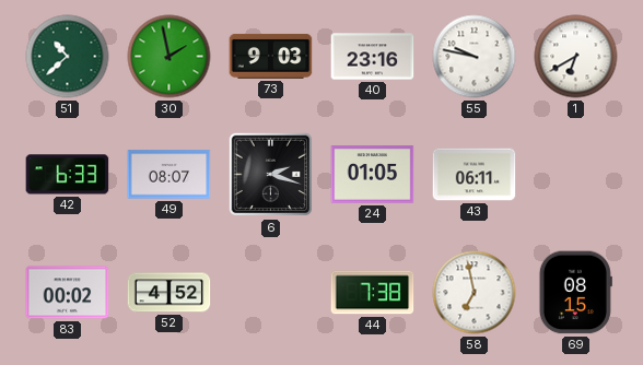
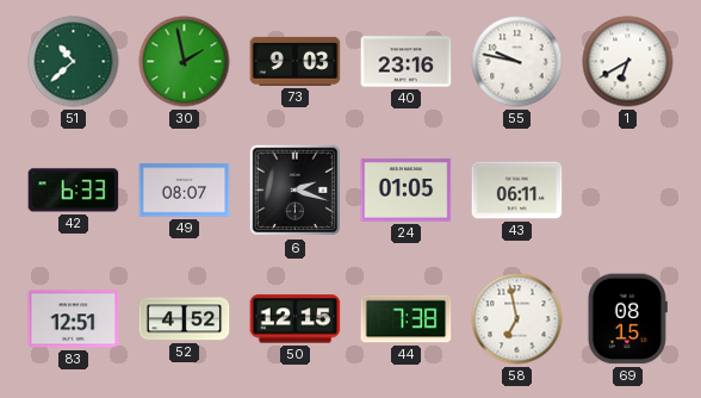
83: 00:02 -> 12:51
50: none -> 12:15
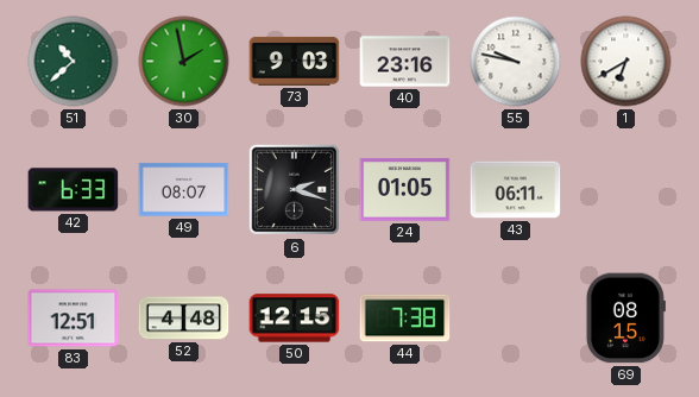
52: 4:52 -> 4:48
58: 6:58 -> none
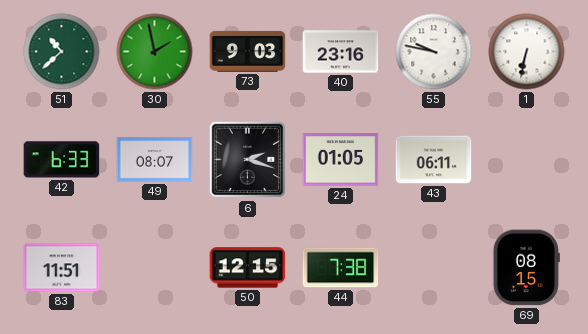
1: 6:40 -> 6:32
83: 12:51 -> 11:51
52: 4:48 -> none
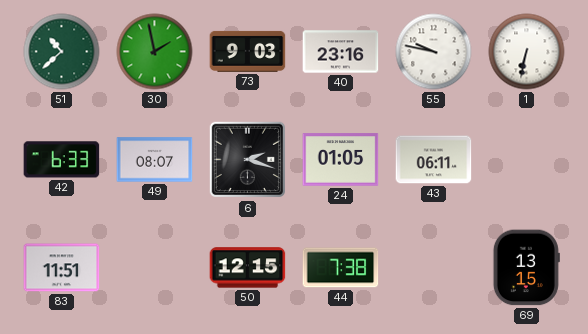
69: 08:15 -> 13:15
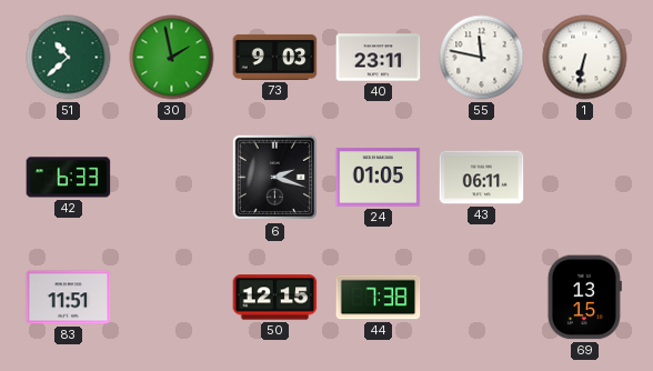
40: 23:16 -> 23:11
55: 9:47 -> 11:47
49: 08:07 -> none
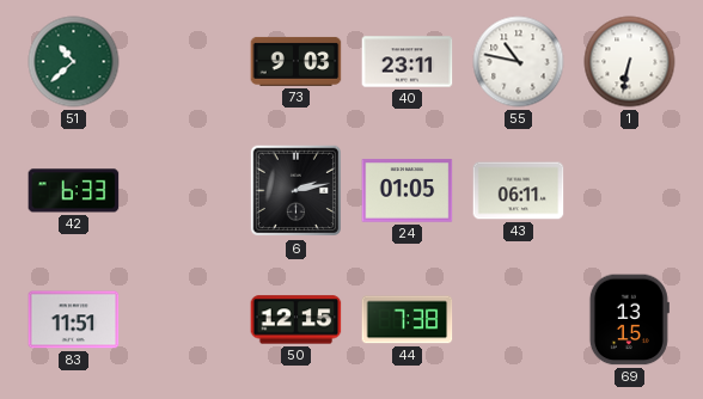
30: 1:58 -> none
55: 11:47 -> 10:47
6: 2:18 -> 2:13
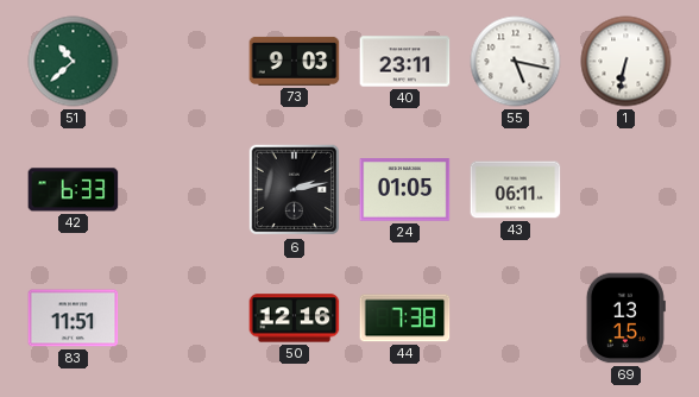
55: 10:47 -> 5:17
50: 12:15 -> 12:16
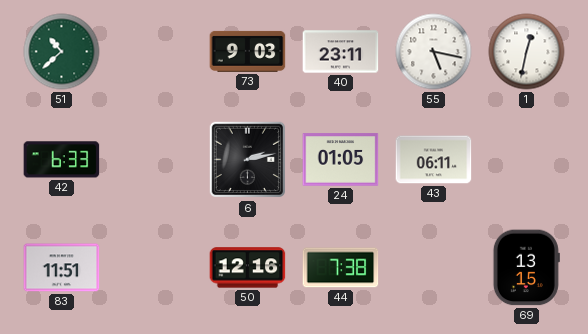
1: 6:32 -> 12:32
